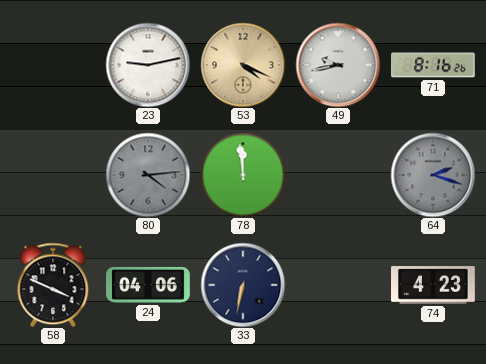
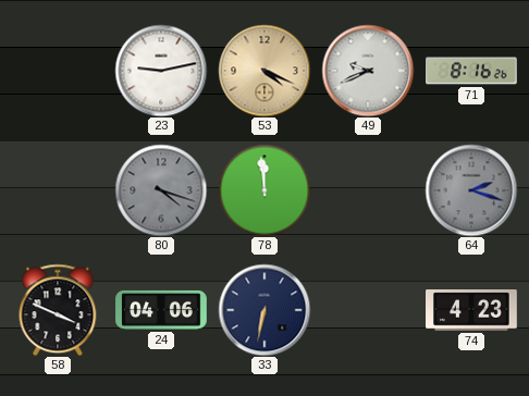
49: 9:43 -> 9:41
80: 4:14 -> 4:18
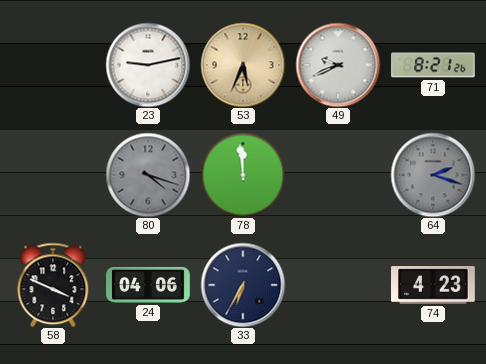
53: 4:19 -> 5:34
71: 8:16 -> 8:21
33: 6:32 -> 6:35
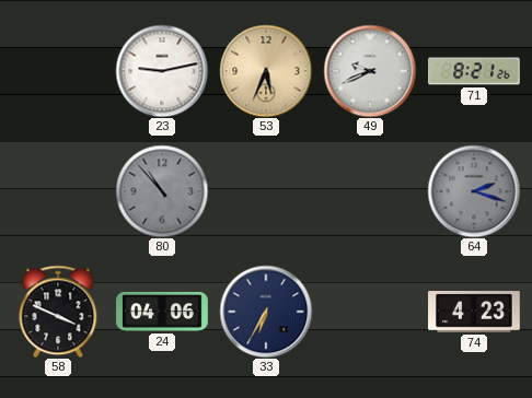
80: 4:18 -> 10:53
78: 11:59 -> none
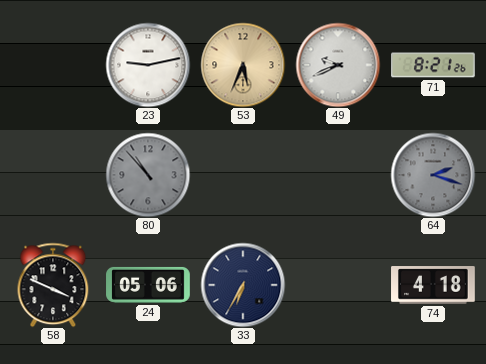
24: 04:06 -> 05:06
74: 4:23 -> 4:18
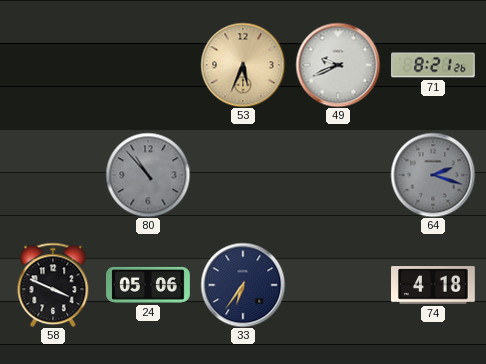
23: 9:13 -> none
33: 6:35 -> 6:36
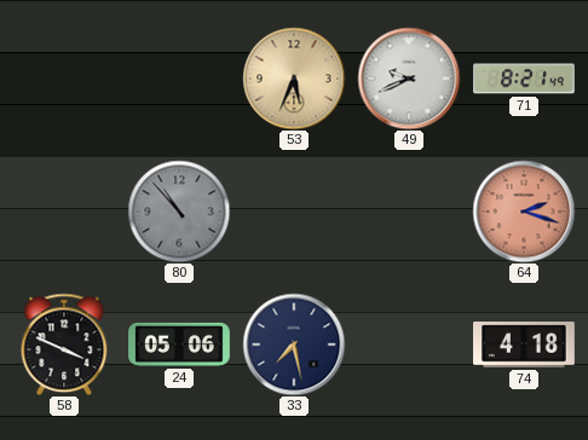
71: 8:21:26 -> 8:21:49
64 dial: grey -> salmon
33: 6:36 -> 7:28
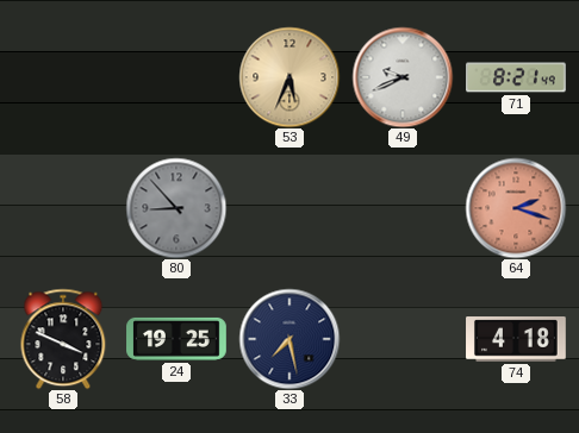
80: 10:53 -> 8:53
24: 05:06 -> 19:25
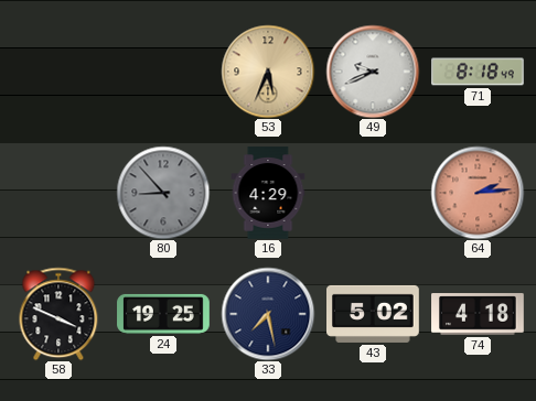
71: 8:21 -> 8:18
16: none -> 4:29
64: 2:18 -> 2:14
43: none -> 5:02
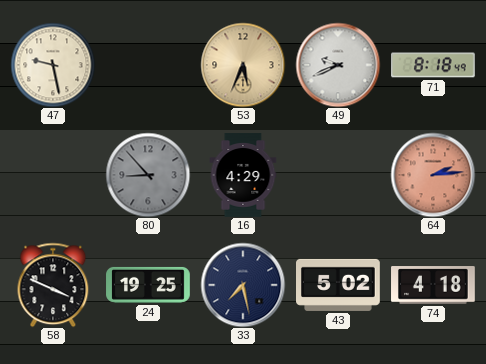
47: none -> 9:28
